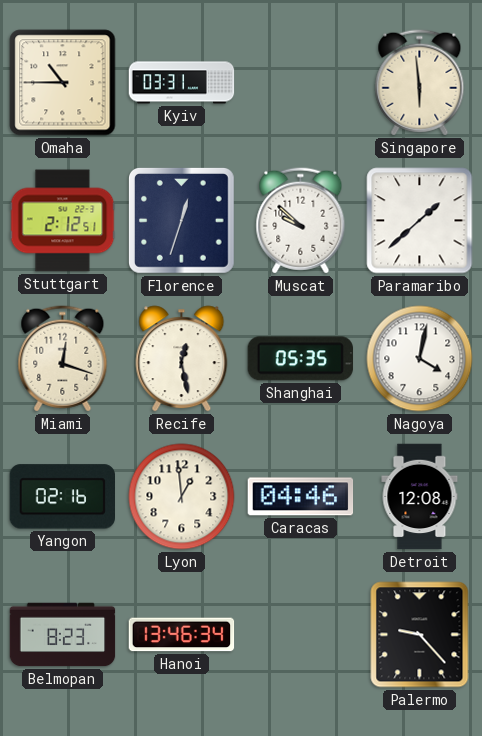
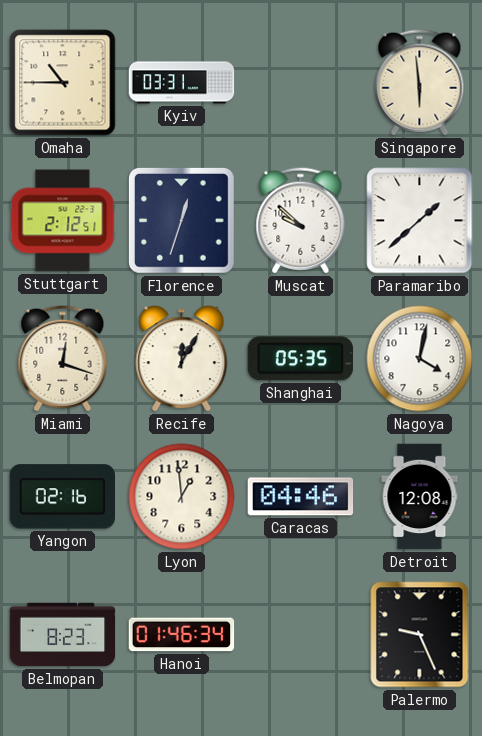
Recife: 12:28 -> 12:05
Hanoi: 13:46 -> 01:46
Palermo: 9:23 -> 9:26
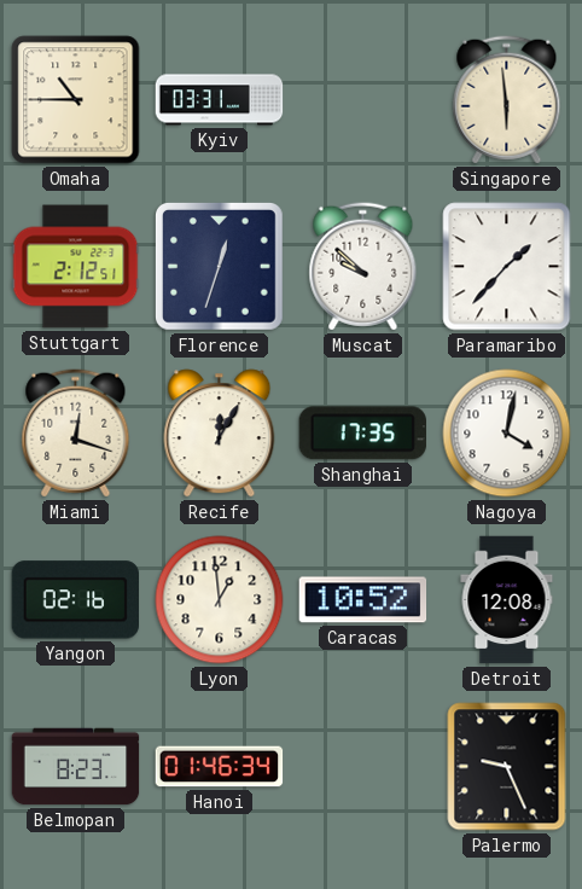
Paramaribo: 1:38 -> 1:37
Shanghai: 05:35 -> 17:35
Caracas: 04:46 -> 10:52
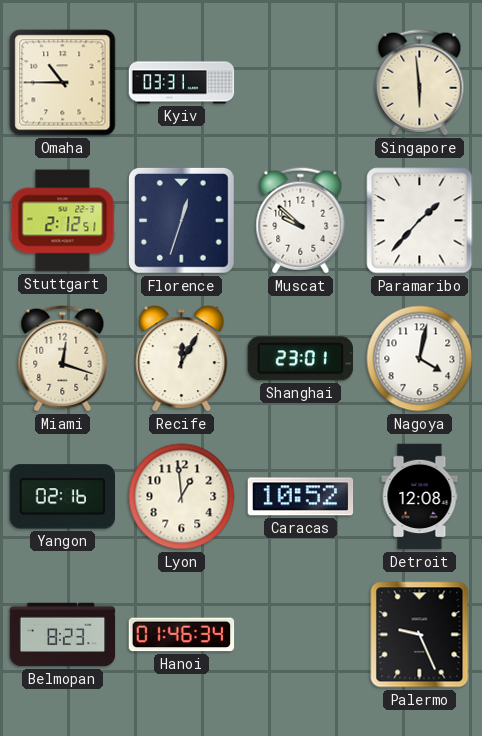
Shanghai: 17:35 -> 23:01
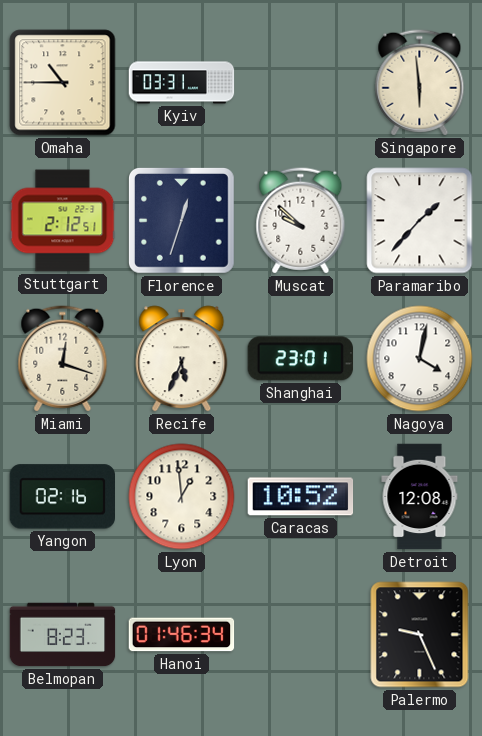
Recife: 12:05 -> 5:34
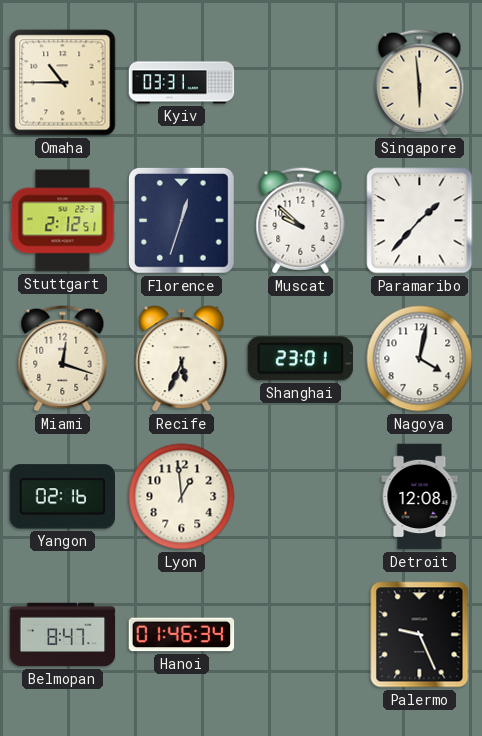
Caracas: 10:52 -> none
Belmopan: 8:23 -> 8:47
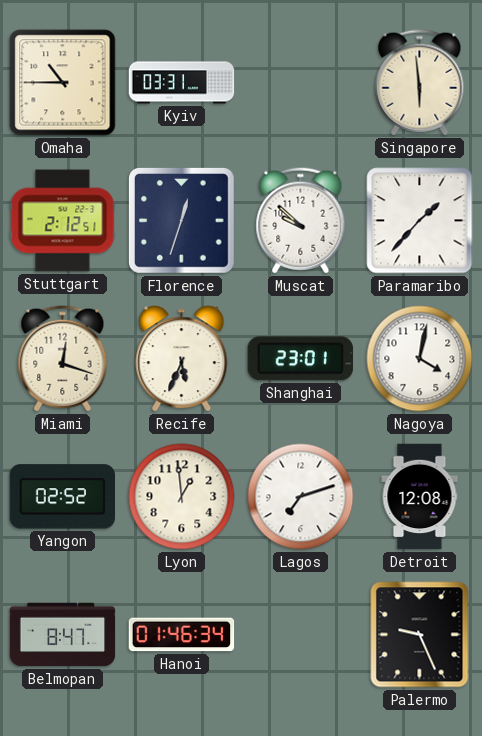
Yangon: 02:16 -> 02:52
Lagos: none -> 7:12
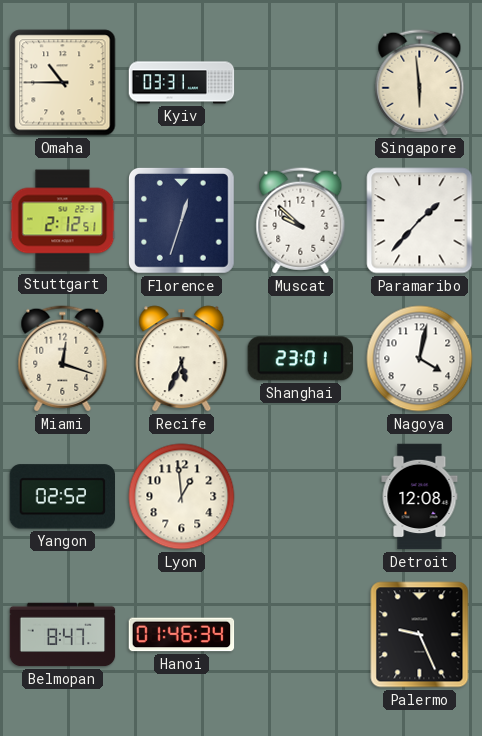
Lagos: 7:12 -> none
